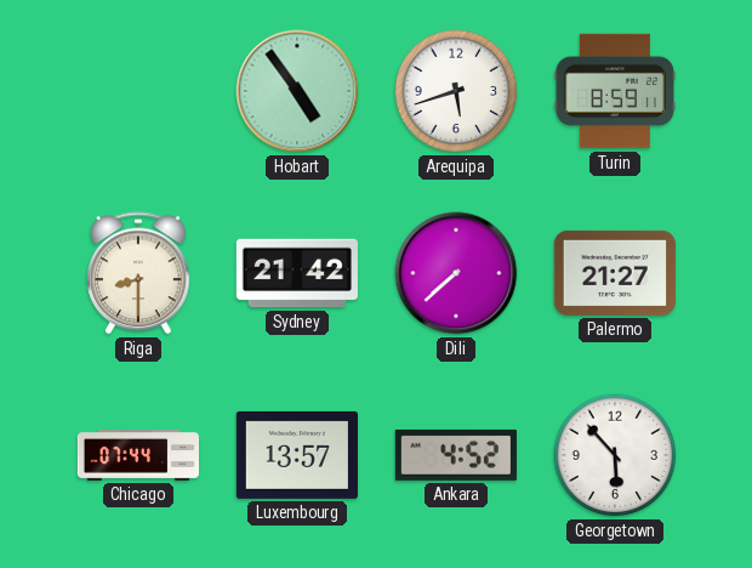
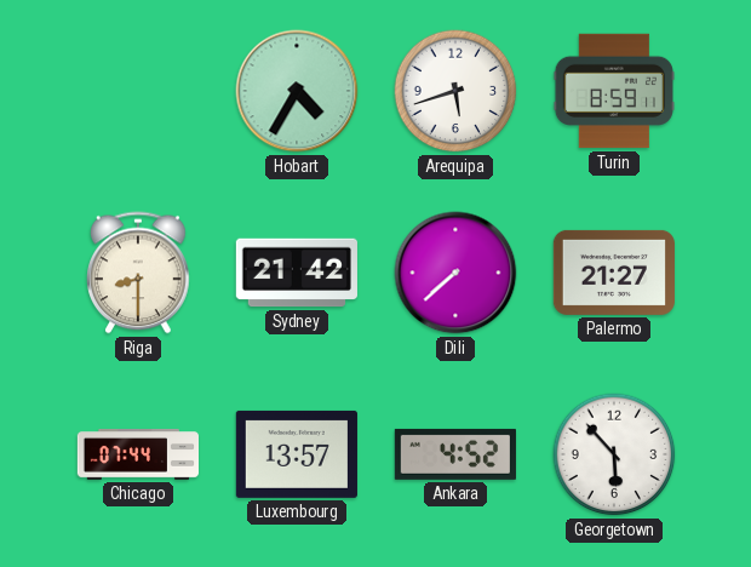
Hobart: 4:54 -> 4:35
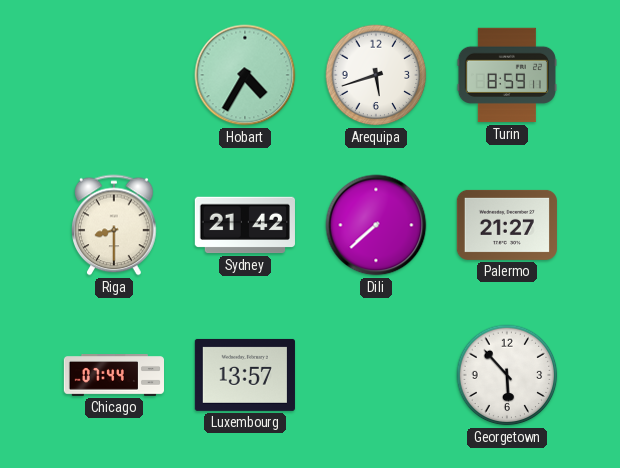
Ankara: 4:52 -> none
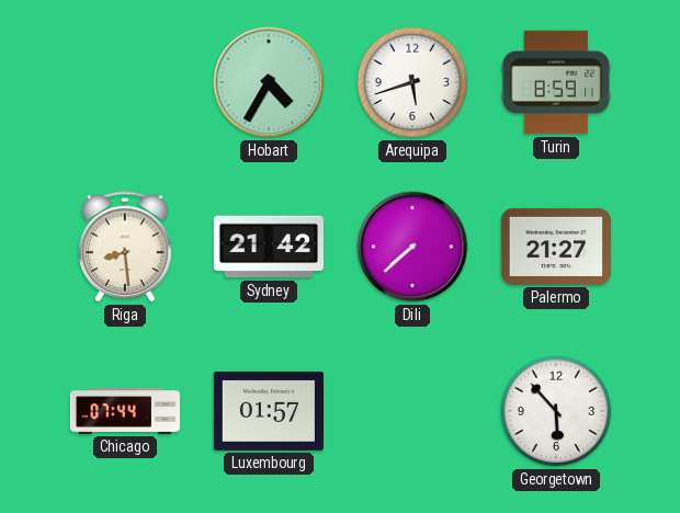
Riga: 8:30 -> 8:29
Luxembourg: 13:57 -> 01:57
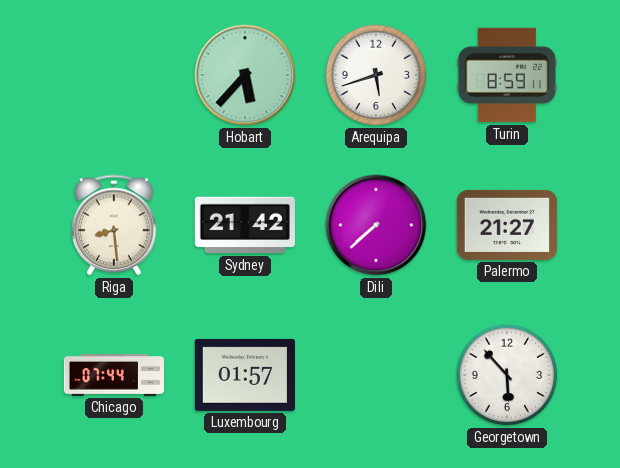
Hobart: 4:35 -> 5:37
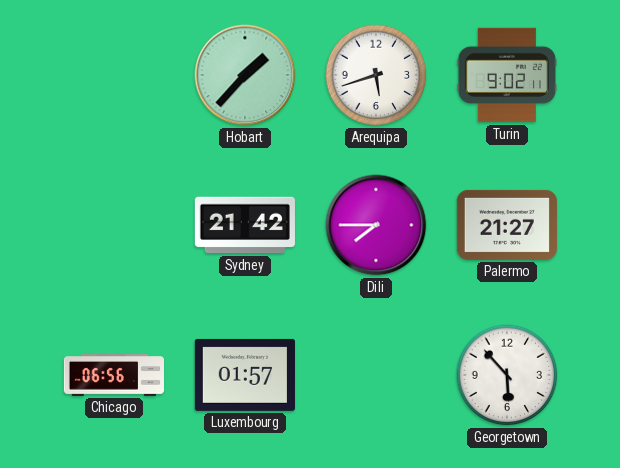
Hobart: 5:37 -> 1:37
Turin: 8:59 -> 9:02
Riga: 8:29 -> none
Dili: 7:38 -> 7:45
Chicago: 07:44 -> 06:56
